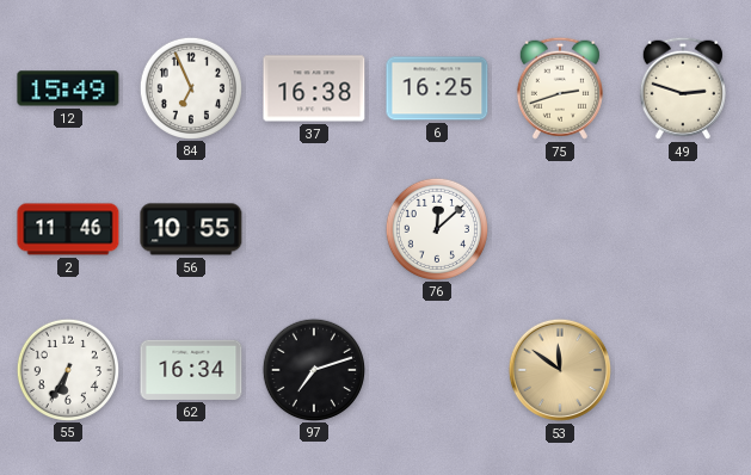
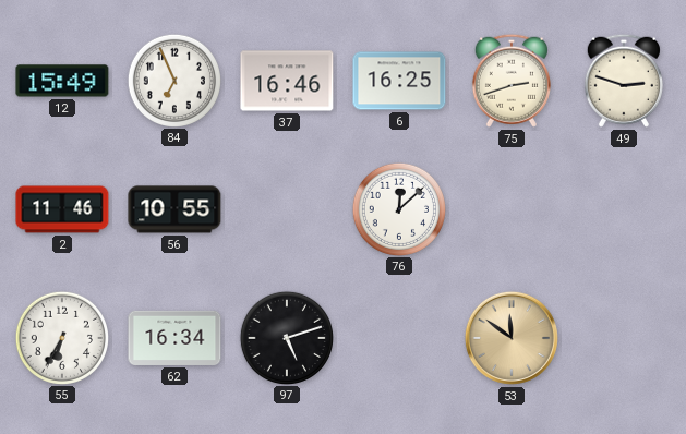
37: 16:38 -> 16:46
97: 7:12 -> 5:12
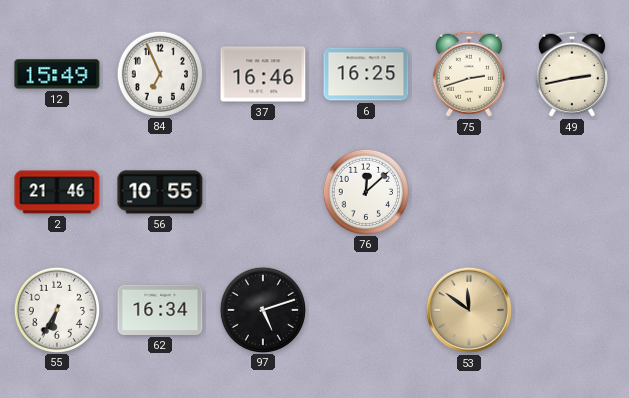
49: 2:48 -> 2:43
2: 11:46 -> 21:46
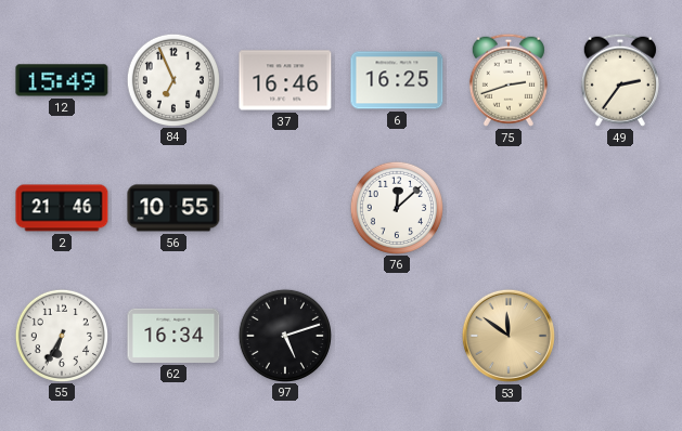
49: 2:43 -> 2:36
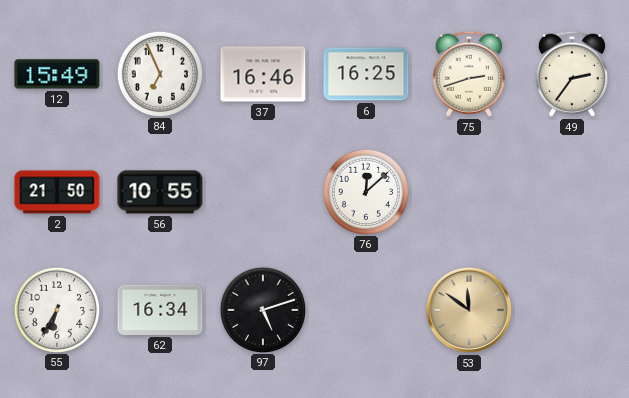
2: 21:46 -> 21:50
